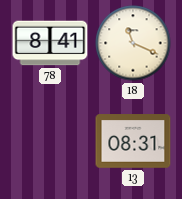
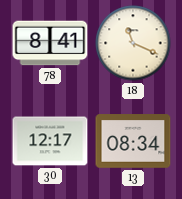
30: none -> 12:17
13: 08:31 -> 08:34
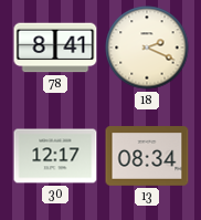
18: 11:19 -> 2:19
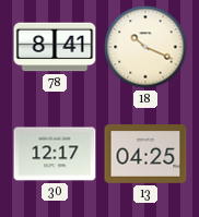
18: 2:19 -> 10:19
13: 08:34 -> 04:25
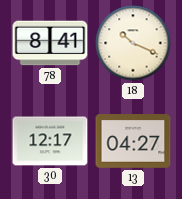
13: 04:25 -> 04:27
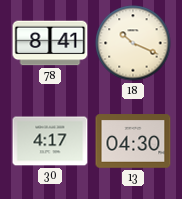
30: 12:17 -> 4:17
13: 04:27 -> 04:30
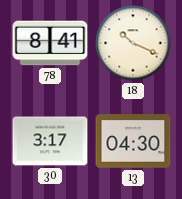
30: 4:17 -> 3:17
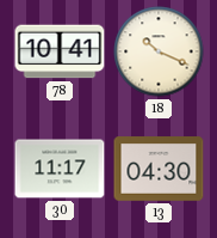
78: 8:41 -> 10:41
30: 3:17 -> 11:17
